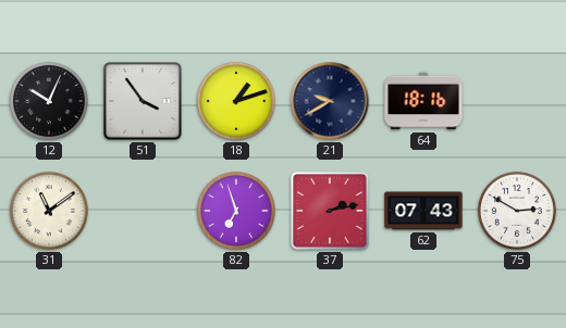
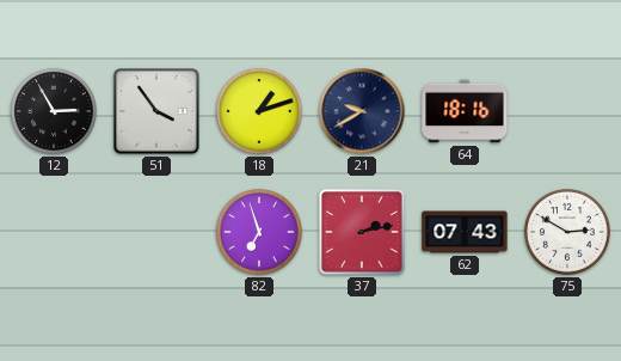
12: 10:04 -> 2:55
31: 11:09 -> none
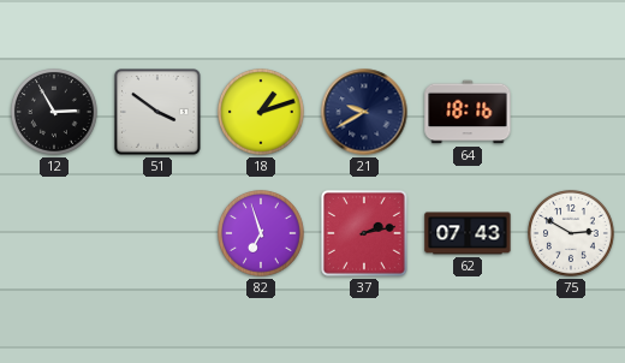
51: 3:54 -> 3:51
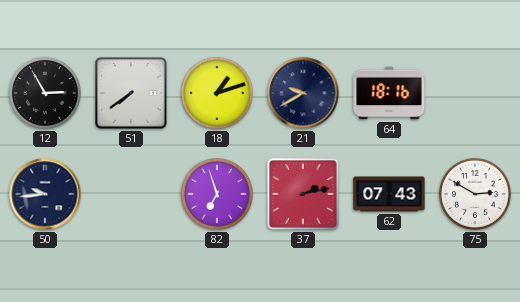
51: 3:51 -> 7:39
50: none -> 9:44
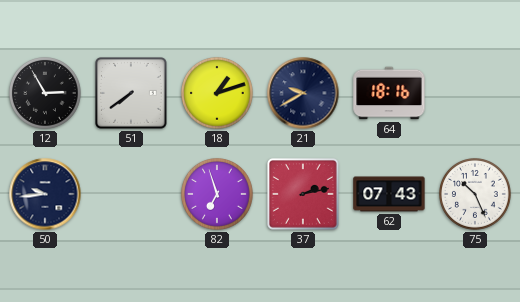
75: 2:50 -> 10:26
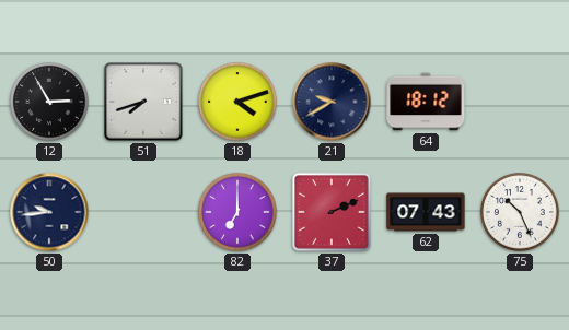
51: 7:39 -> 7:42
18: 1:12 -> 4:12
64: 18:16 -> 18:12
82: 6:57 -> 7:00
37: 2:13 -> 2:11
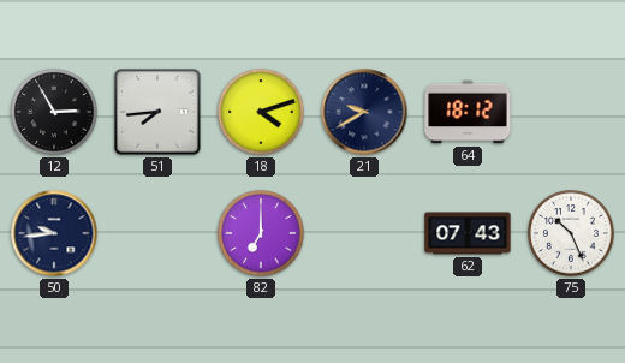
51: 7:42 -> 7:44
37: 2:11 -> none
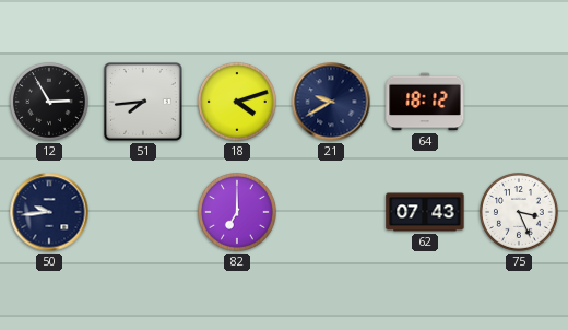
75: 10:26 -> 3:26
